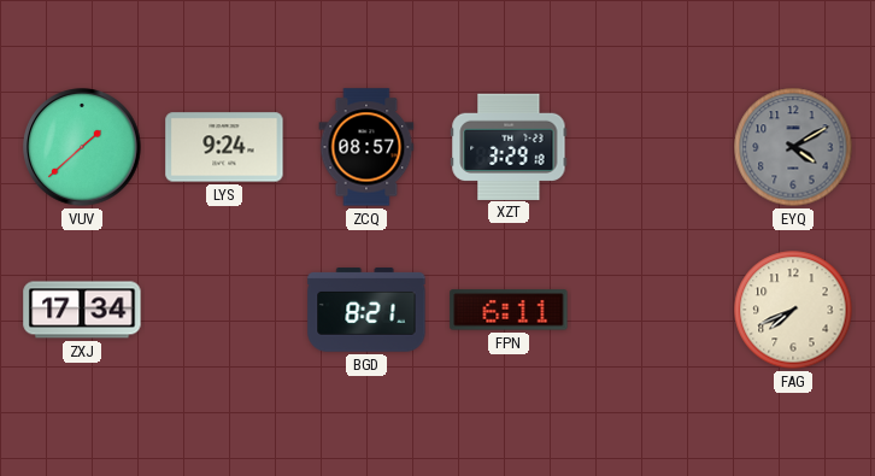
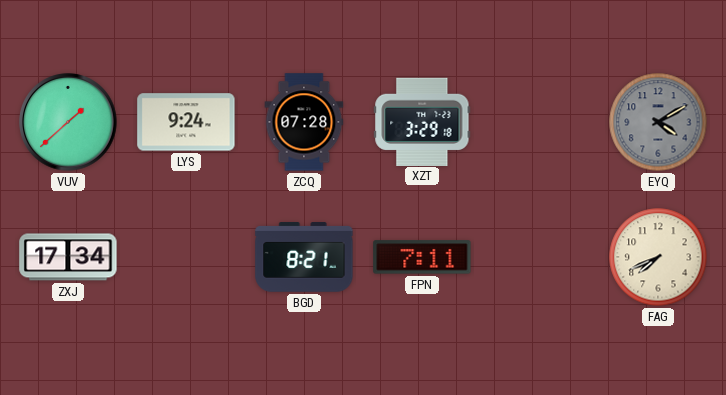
ZCQ: 08:57 -> 07:28
FPN: 6:11 -> 7:11
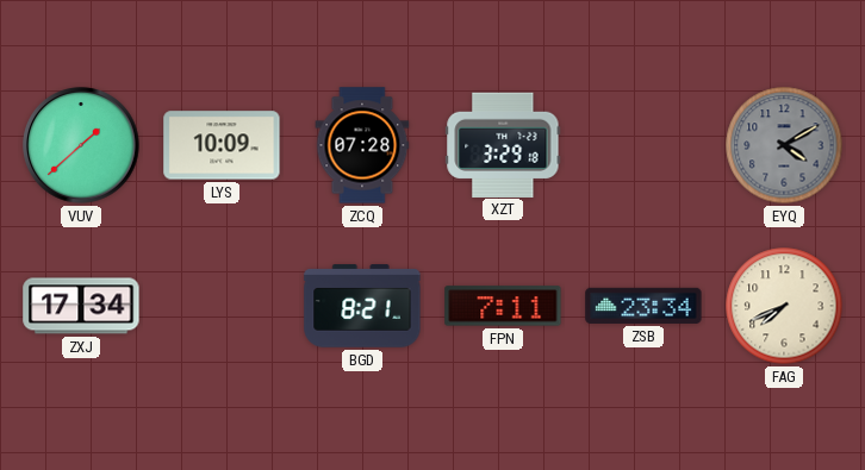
LYS: 9:24 -> 10:09
ZSB: none -> 23:34
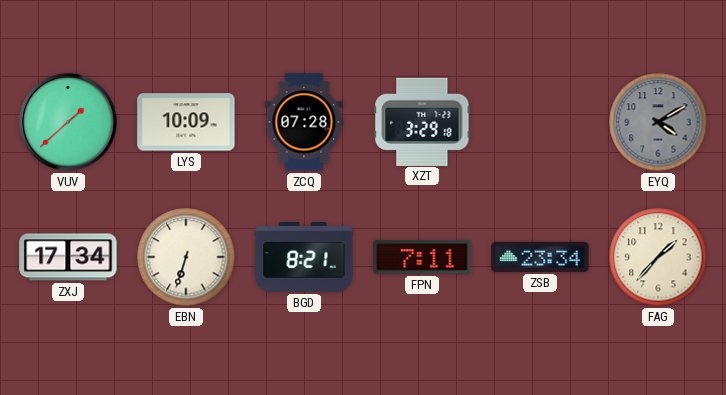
EBN: none -> 6:33
FAG: 7:41 -> 1:37
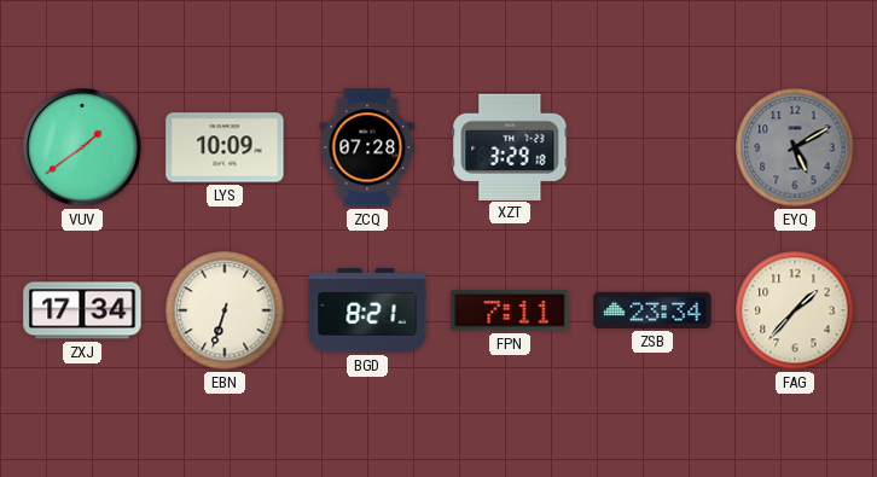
VUV: 1:38 -> 1:39
EYQ: 4:10 -> 5:10
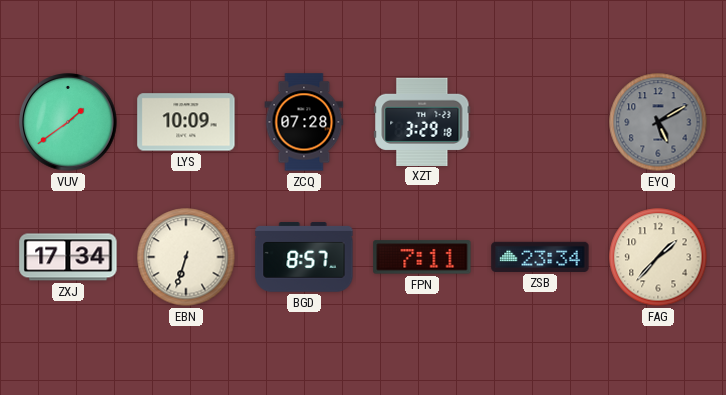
BGD: 8:21 -> 8:57
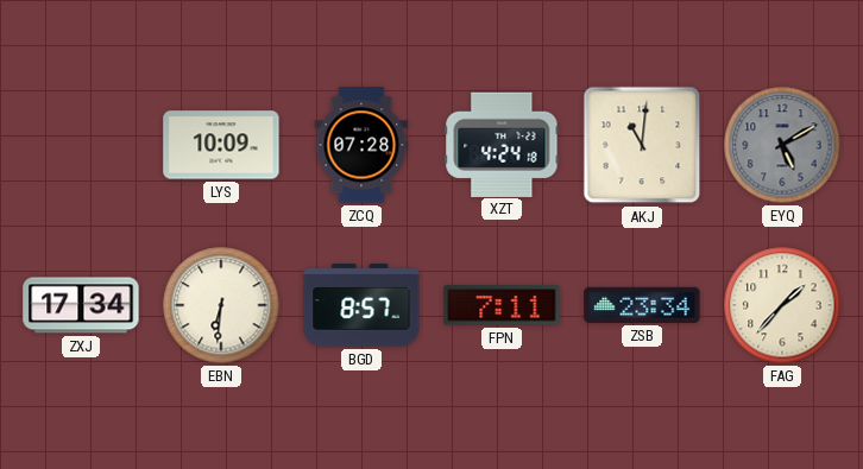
VUV: 1:39 -> none
XZT: 3:29 -> 4:24
AKJ: none -> 11:01
EBN: 6:33 -> 6:31
